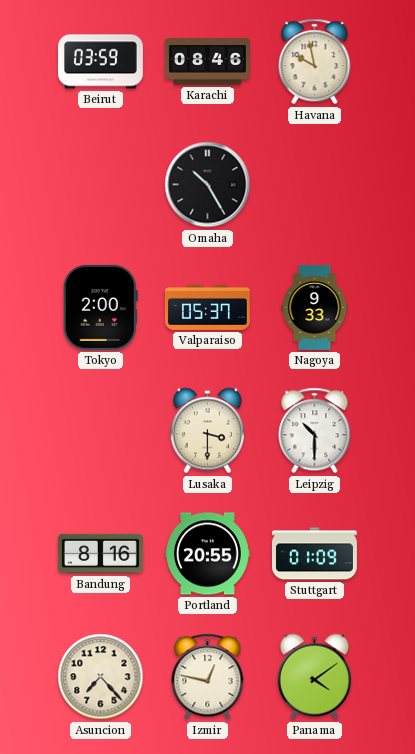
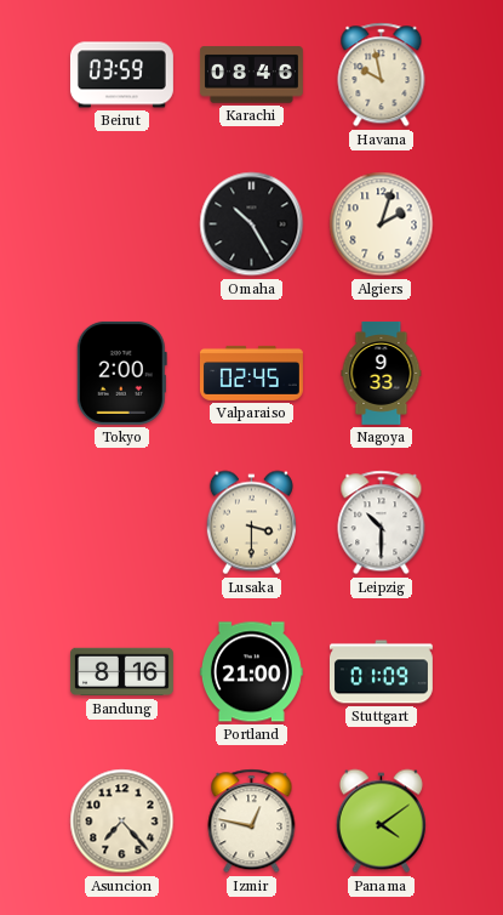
Algiers: none -> 2:03
Valparaiso: 05:37 -> 02:45
Portland: 20:55 -> 21:00
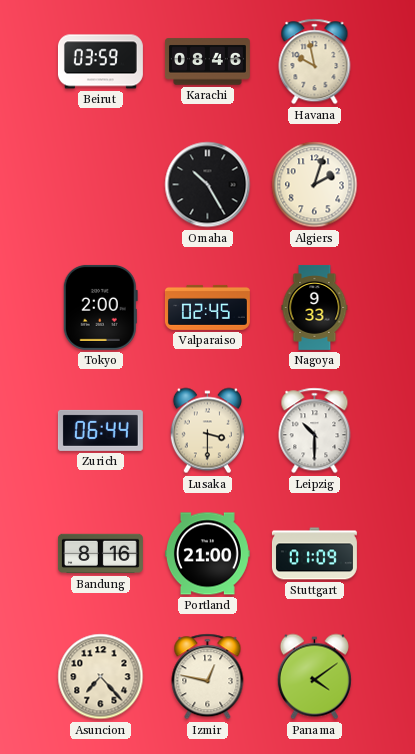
Zurich: none -> 06:44
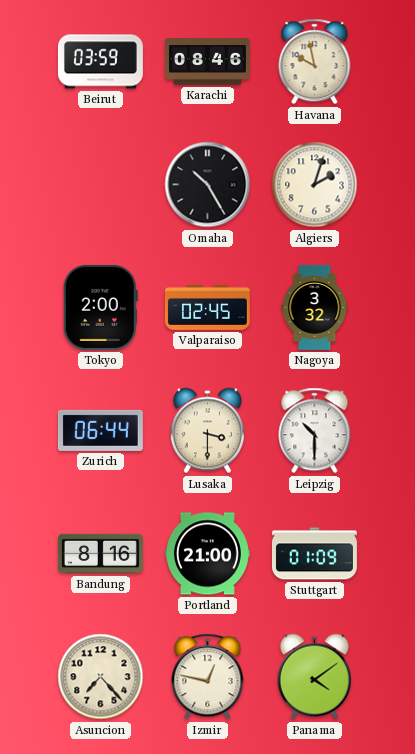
Nagoya: 9:33 -> 3:32
